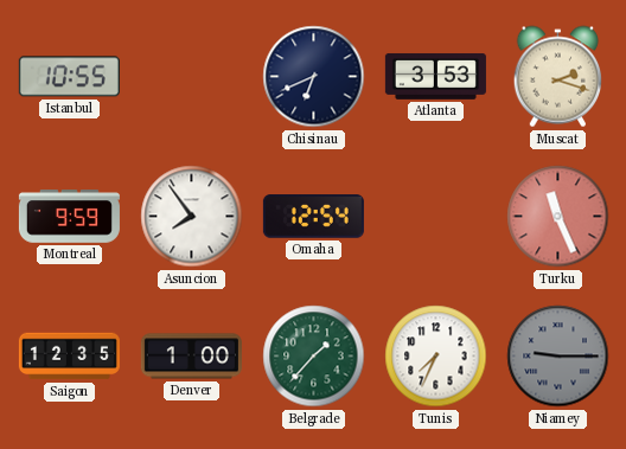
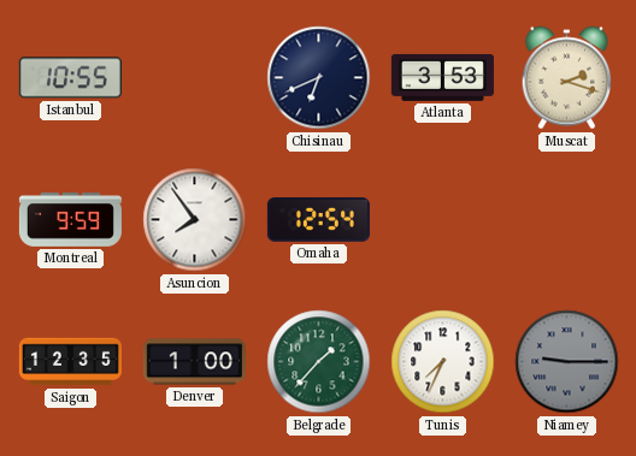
Turku: 11:26 -> none
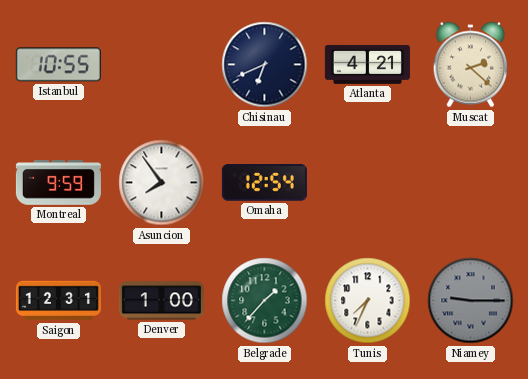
Atlanta: 3:53 -> 4:21
Muscat: 2:18 -> 2:22
Saigon: 12:35 -> 12:31
